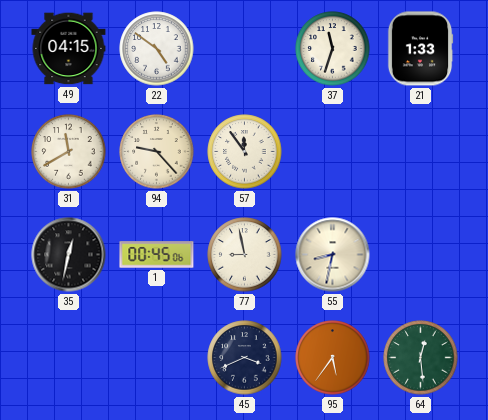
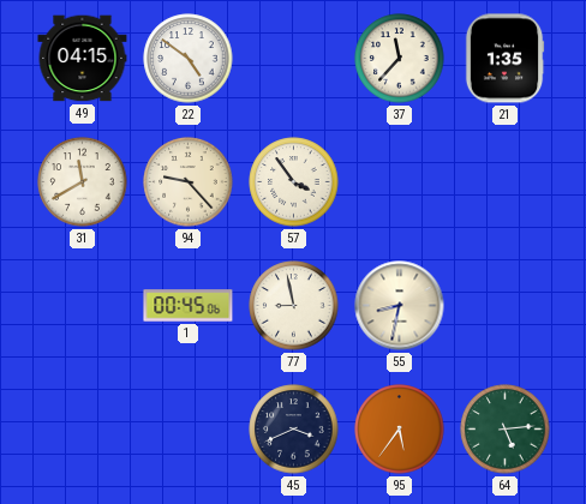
37: 11:33 -> 11:37
21: 1:33 -> 1:35
57: 11:54 -> 3:54
35: 12:32 -> none
64: 12:29 -> 5:14
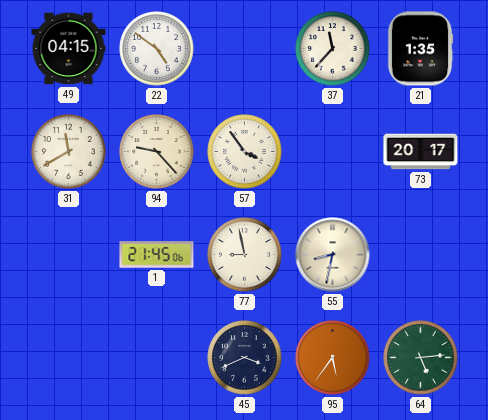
73: none -> 20:17
1: 00:45 -> 21:45
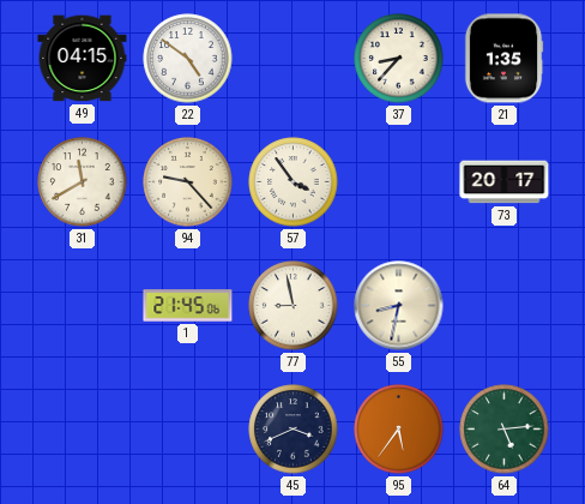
37: 11:37 -> 8:37
